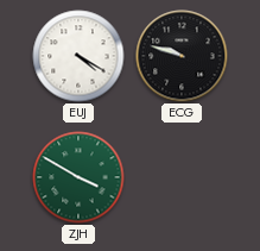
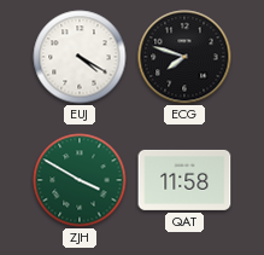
ECG: 9:48 -> 7:48
QAT: none -> 11:58
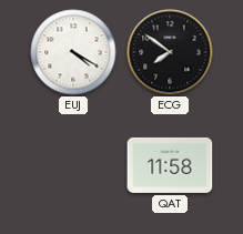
ECG: 7:48 -> 7:51
ZJH: 3:50 -> none
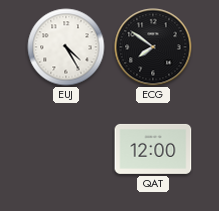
EUJ: 4:20 -> 4:25
QAT: 11:58 -> 12:00
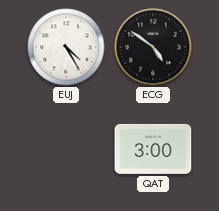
ECG: 7:51 -> 4:51
QAT: 12:00 -> 3:00
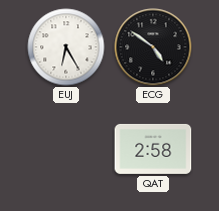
EUJ: 4:25 -> 6:25
QAT: 3:00 -> 2:58
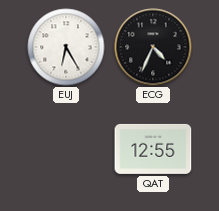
ECG: 4:51 -> 4:34
QAT: 2:58 -> 12:55
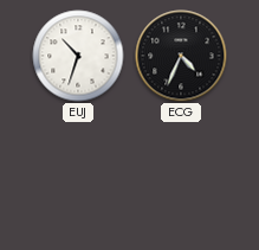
EUJ: 6:25 -> 10:33
QAT: 12:55 -> none
